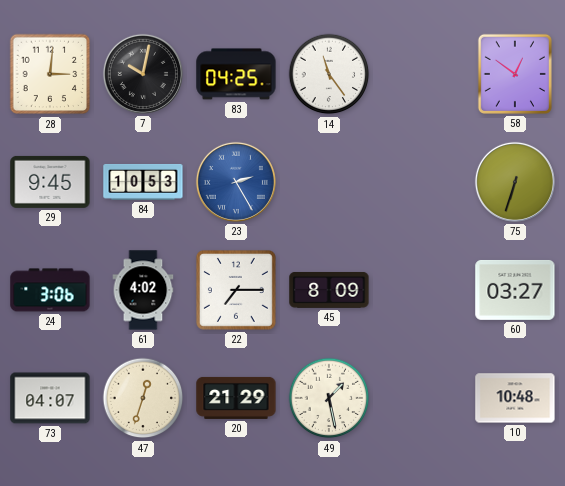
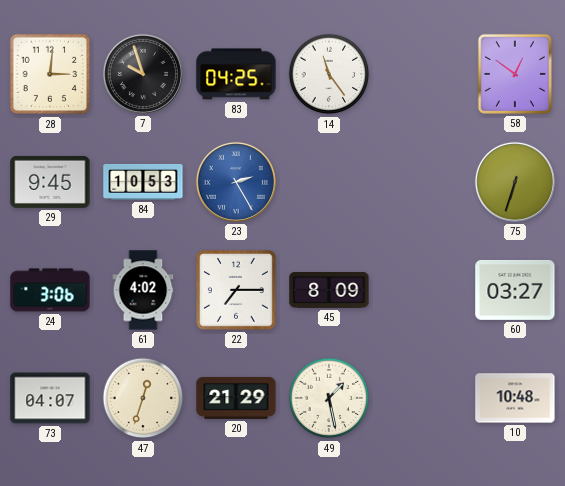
7: 10:02 -> 9:57
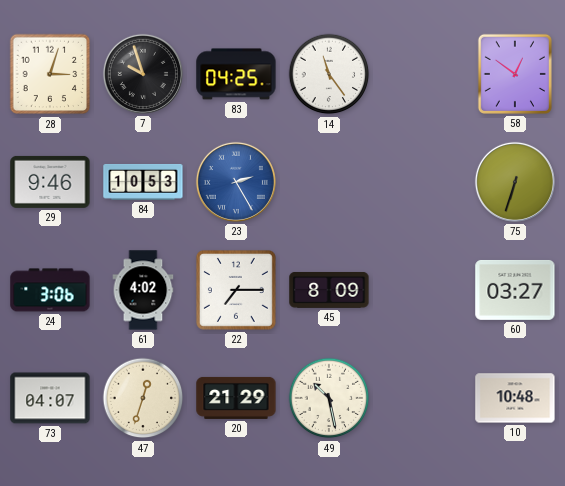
28: 3:01 -> 3:03
29: 9:45 -> 9:46
49: 1:28 -> 10:28
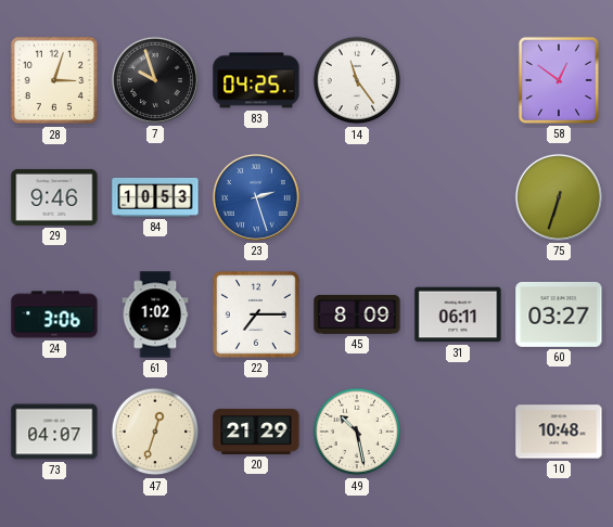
23: 2:25 -> 2:27
61: 4:02 -> 1:02
31: none -> 06:11
